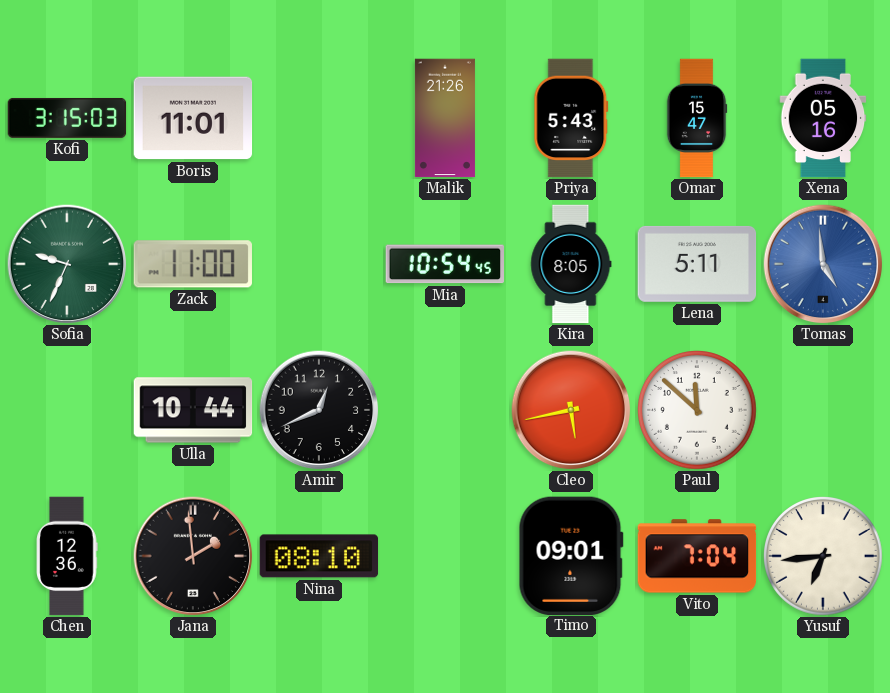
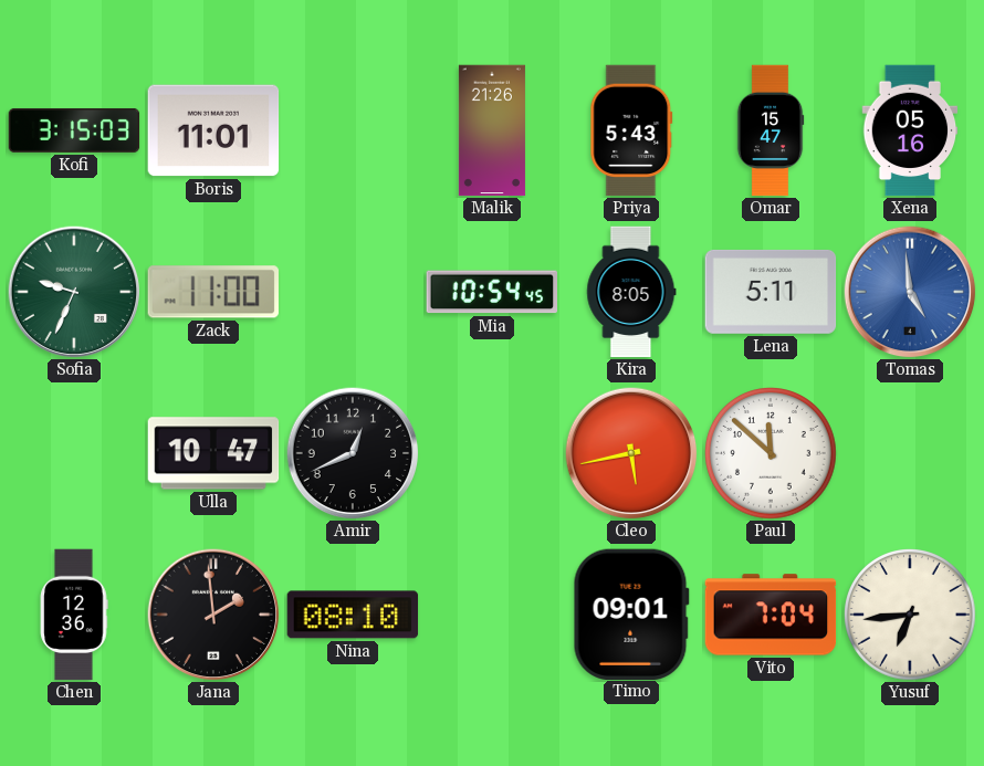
Ulla: 10:44 -> 10:47
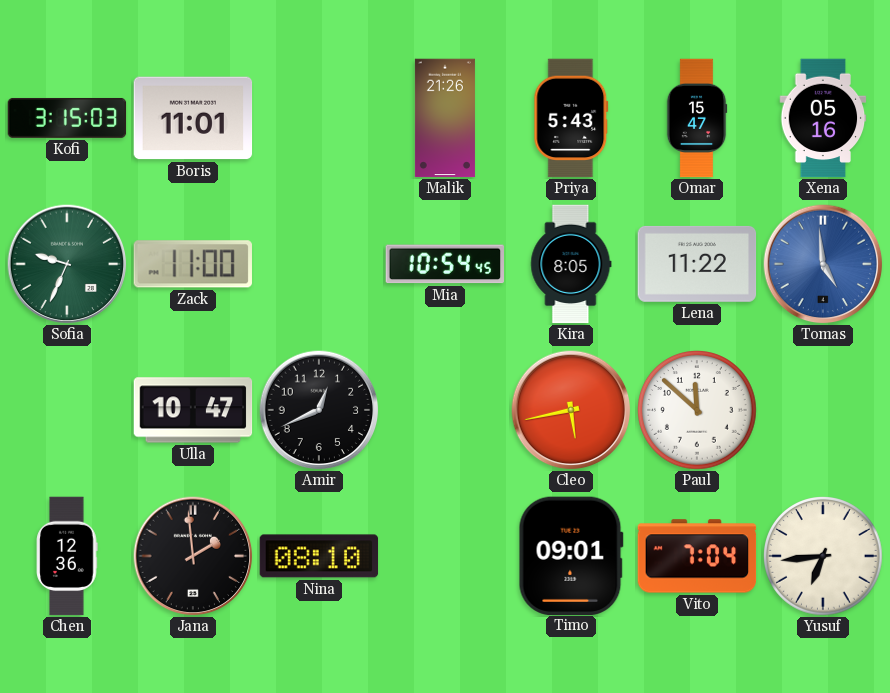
Lena: 5:11 -> 11:22
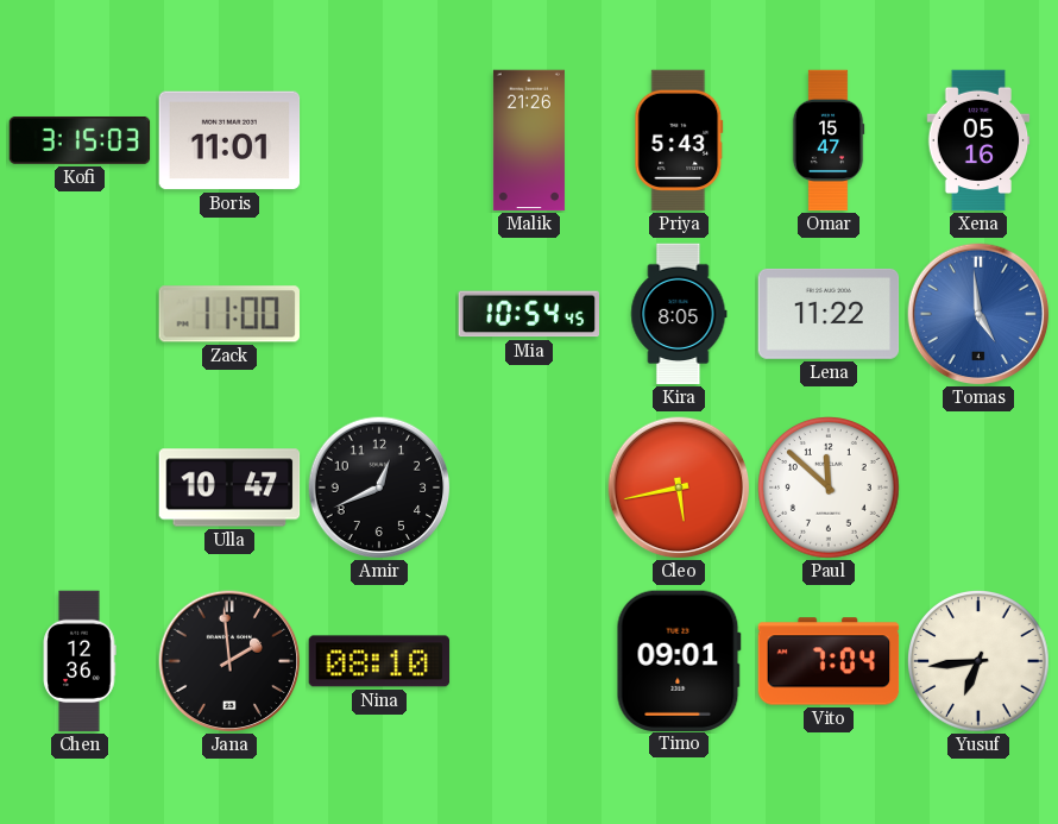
Sofia: 9:34 -> none
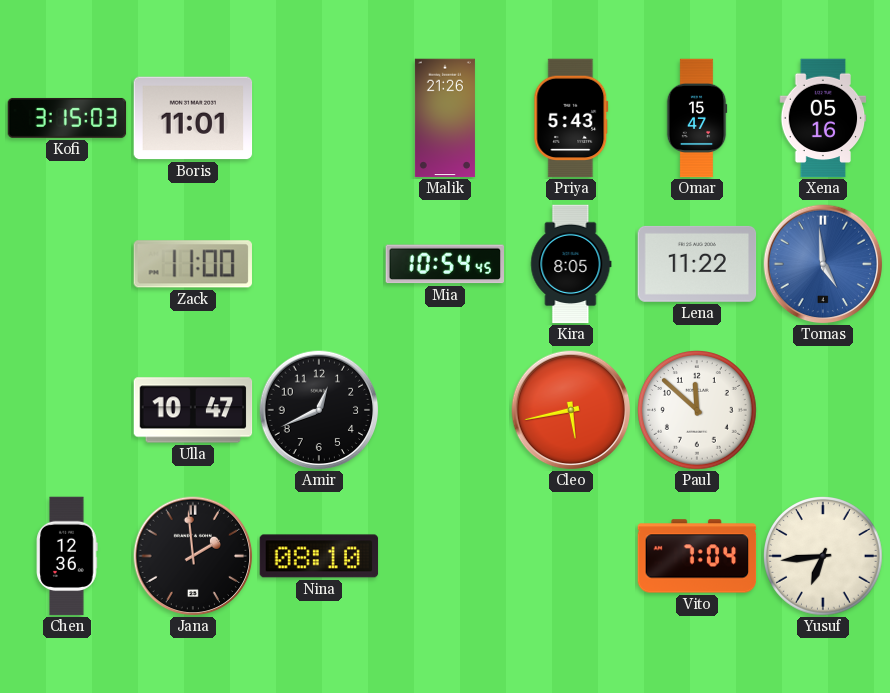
Timo: 09:01 -> none
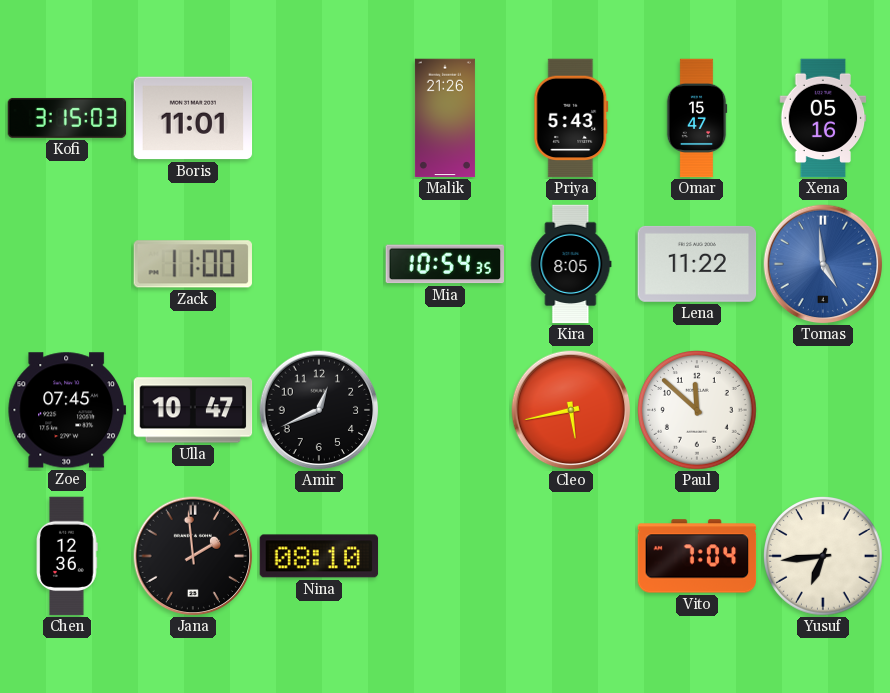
Mia: 10:54:45 -> 10:54:35
Zoe: none -> 07:45
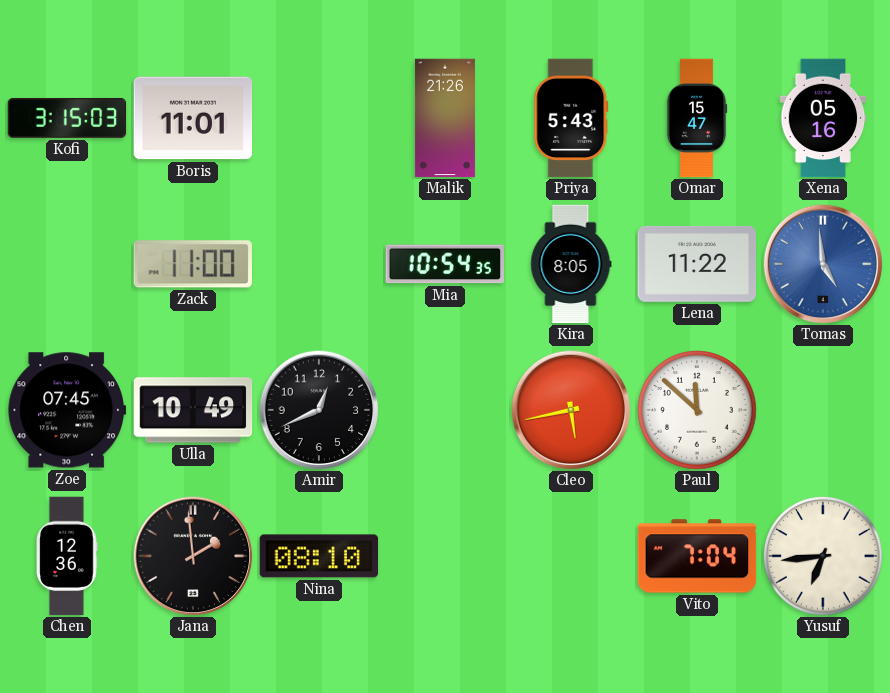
Ulla: 10:47 -> 10:49
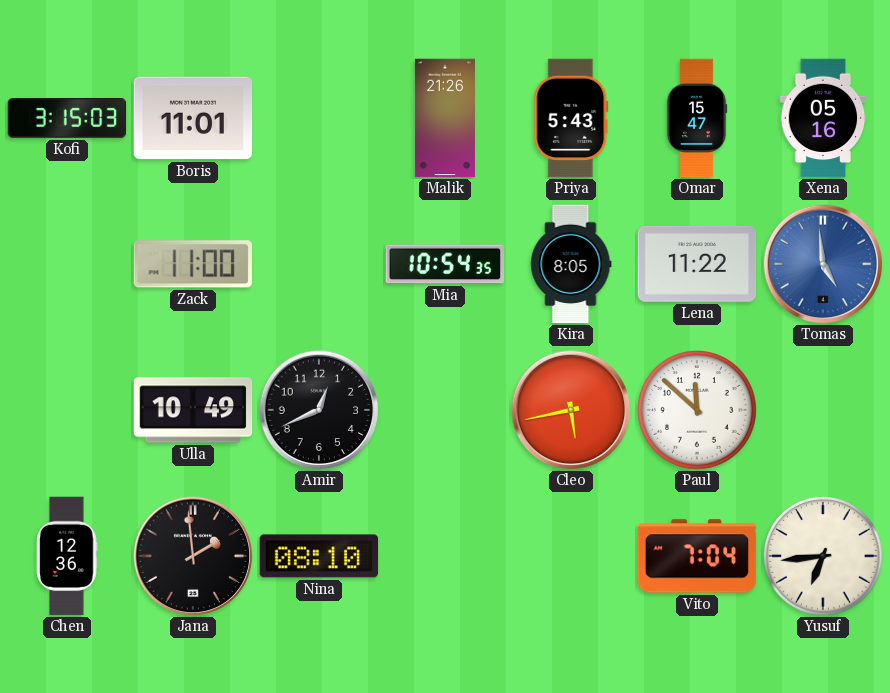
Zoe: 07:45 -> none
